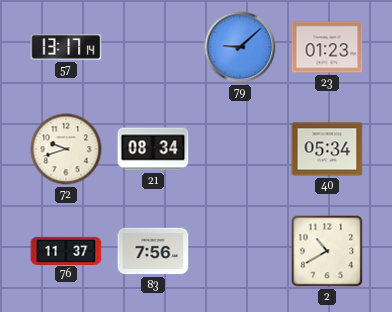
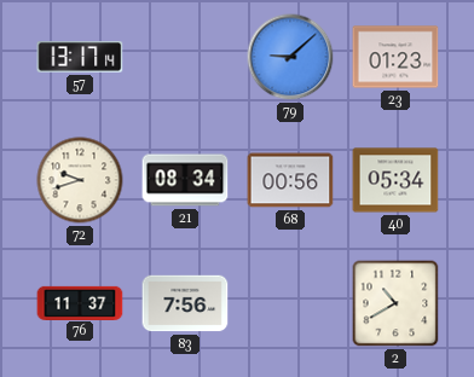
68: none -> 00:56
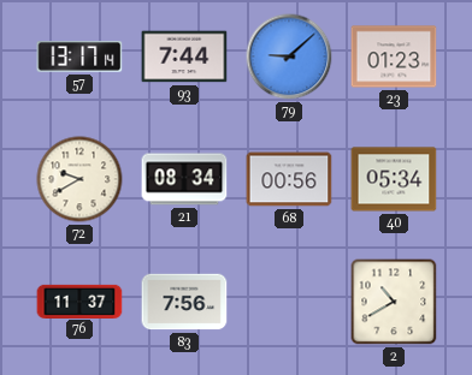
93: none -> 7:44
72: 9:42 -> 9:40
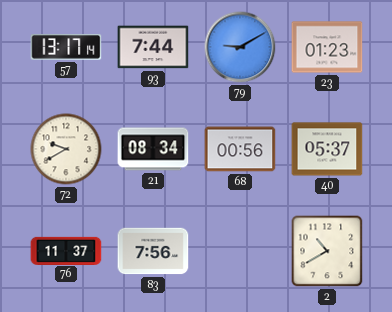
79: 9:08 -> 9:10
40: 05:34 -> 05:37
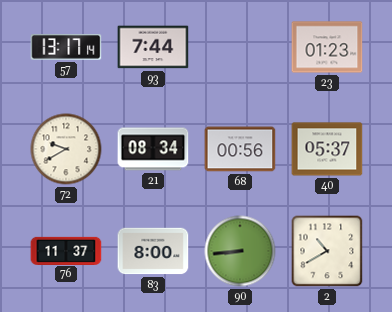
79: 9:10 -> none
83: 7:56 -> 8:00
90: none -> 8:44
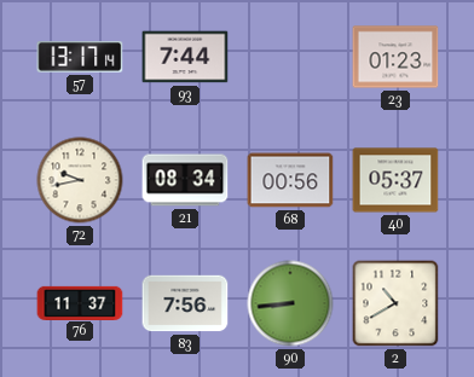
72: 9:40 -> 9:43
83: 8:00 -> 7:56
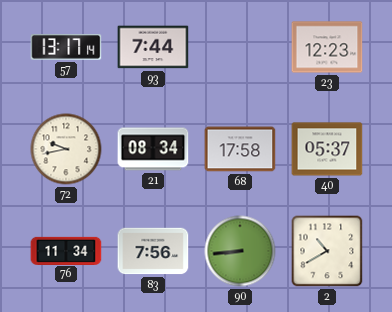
23: 01:23 -> 12:23
68: 00:56 -> 17:58
76: 11:37 -> 11:34
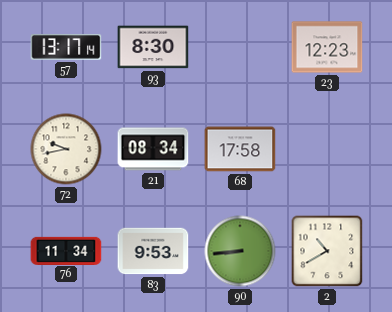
93: 7:44 -> 8:30
40: 05:37 -> none
83: 7:56 -> 9:53
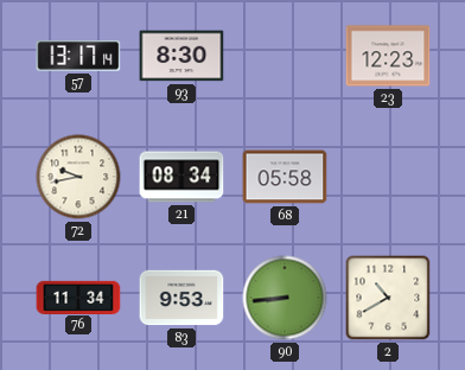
68: 17:58 -> 05:58
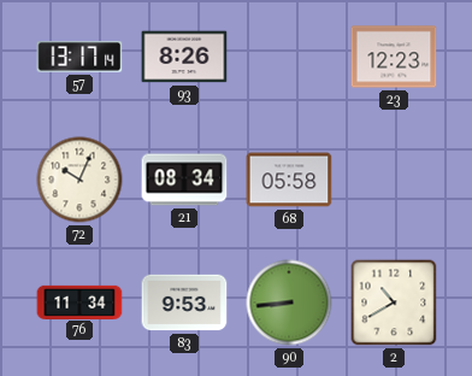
93: 8:30 -> 8:26
72: 9:43 -> 10:04
